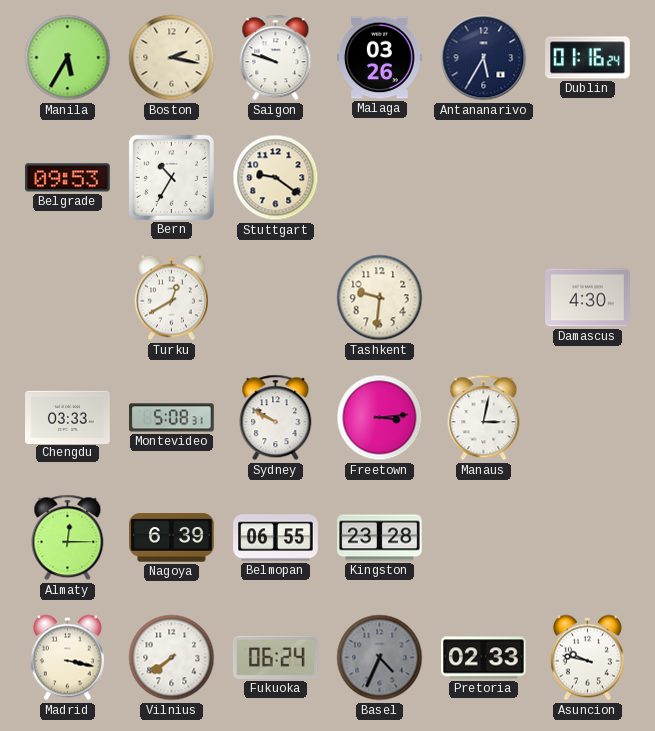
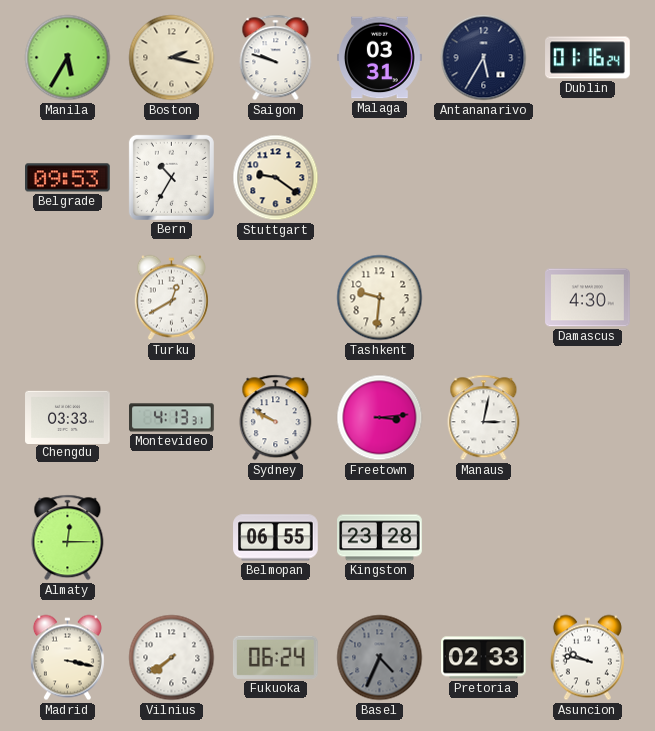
Malaga: 03:26 -> 03:31
Montevideo: 5:08 -> 4:13
Nagoya: 6:39 -> none
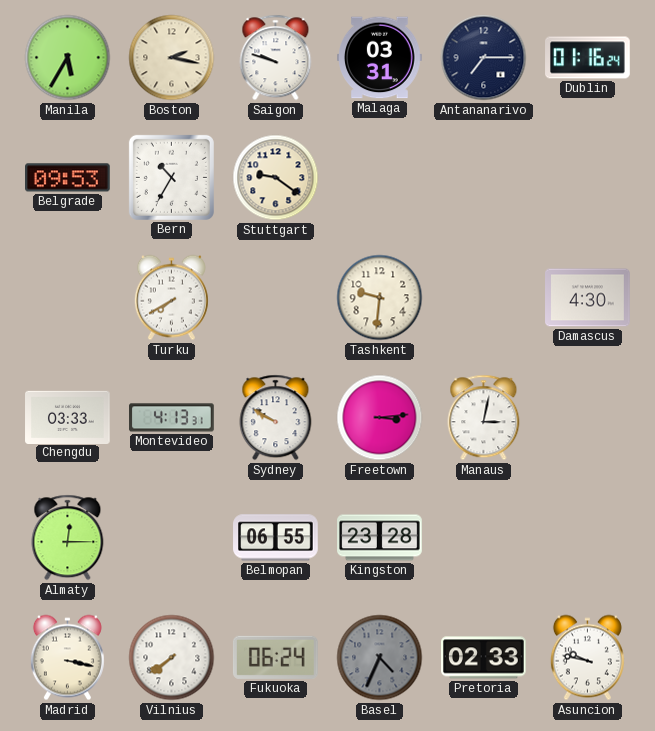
Antananarivo: 5:35 -> 7:15
Turku: 12:40 -> 7:40
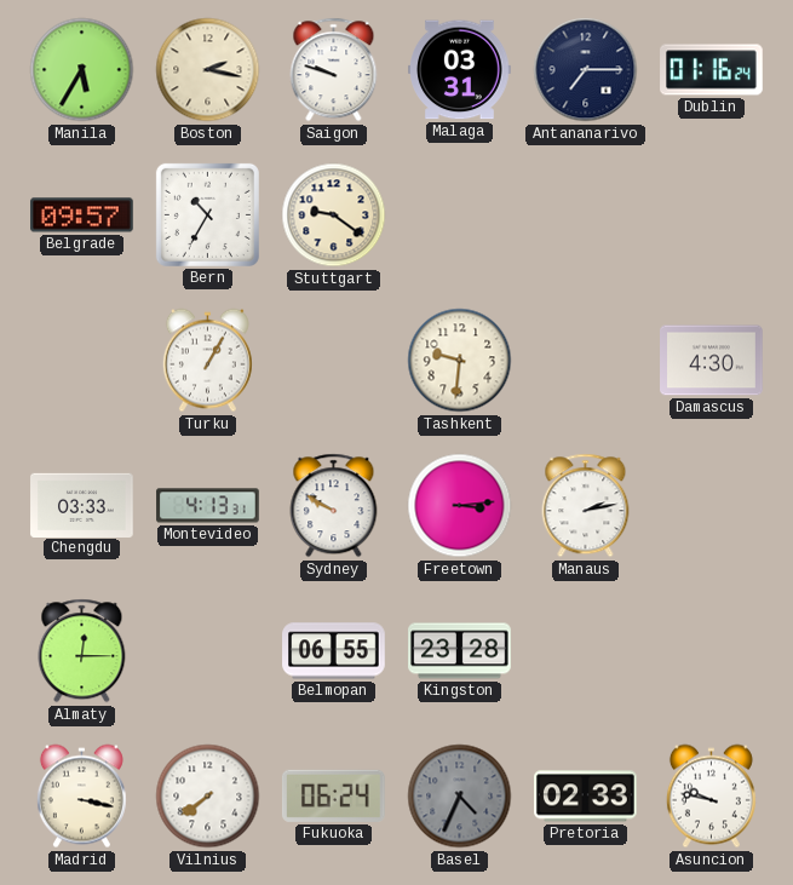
Belgrade: 09:53 -> 09:57
Turku: 7:40 -> 1:05
Manaus: 3:02 -> 2:13
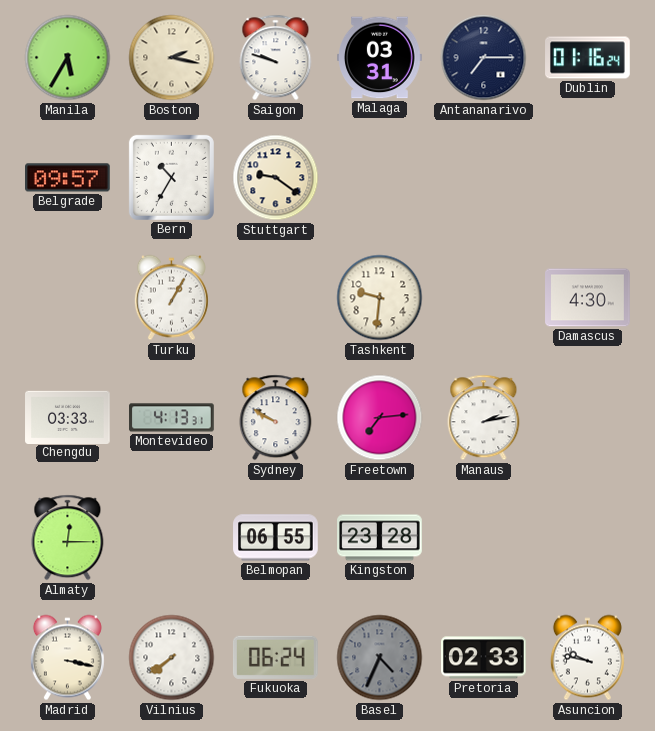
Freetown: 3:14 -> 7:14
